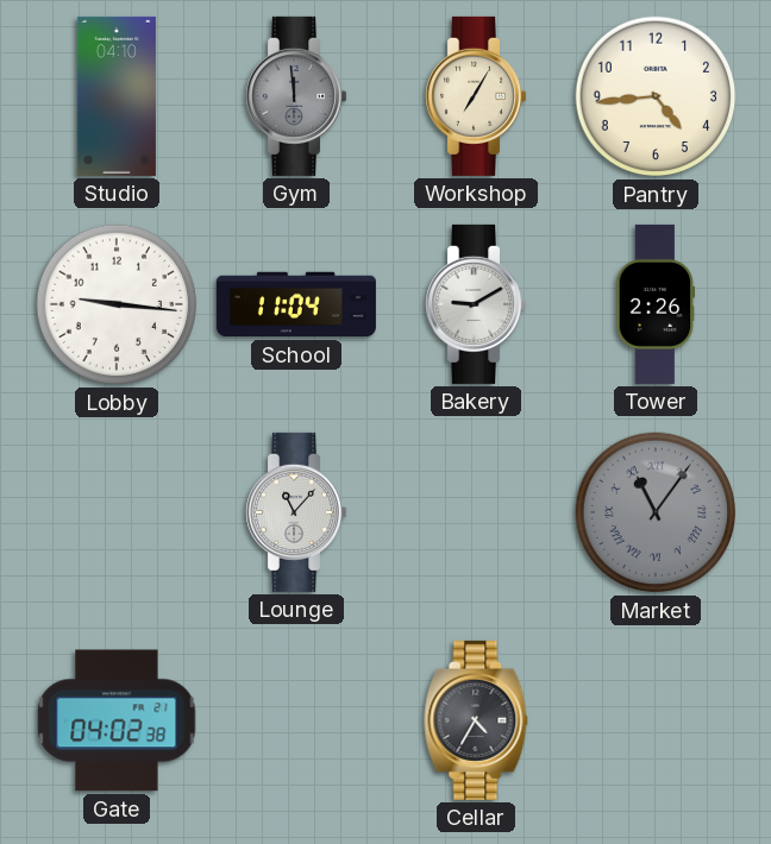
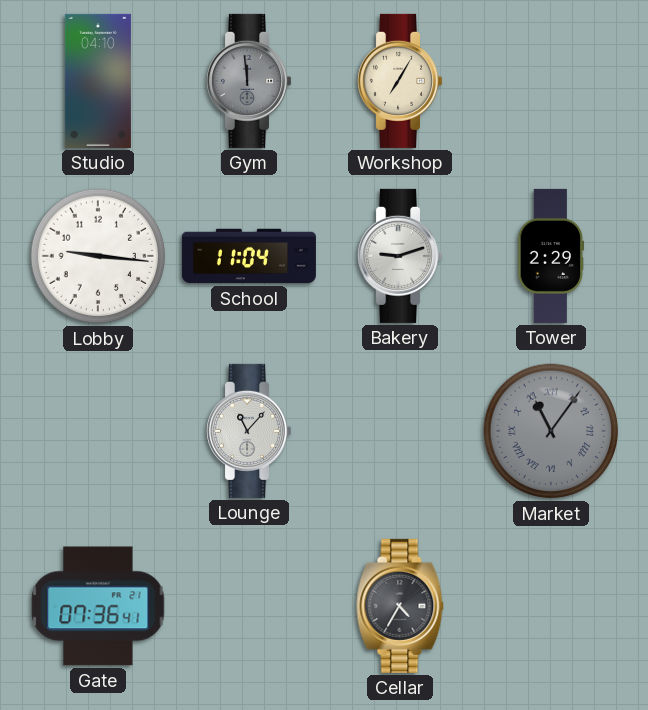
Pantry: 4:44 -> none
Bakery: 9:10 -> 9:12
Tower: 2:26 -> 2:29
Gate: 04:02 -> 07:36
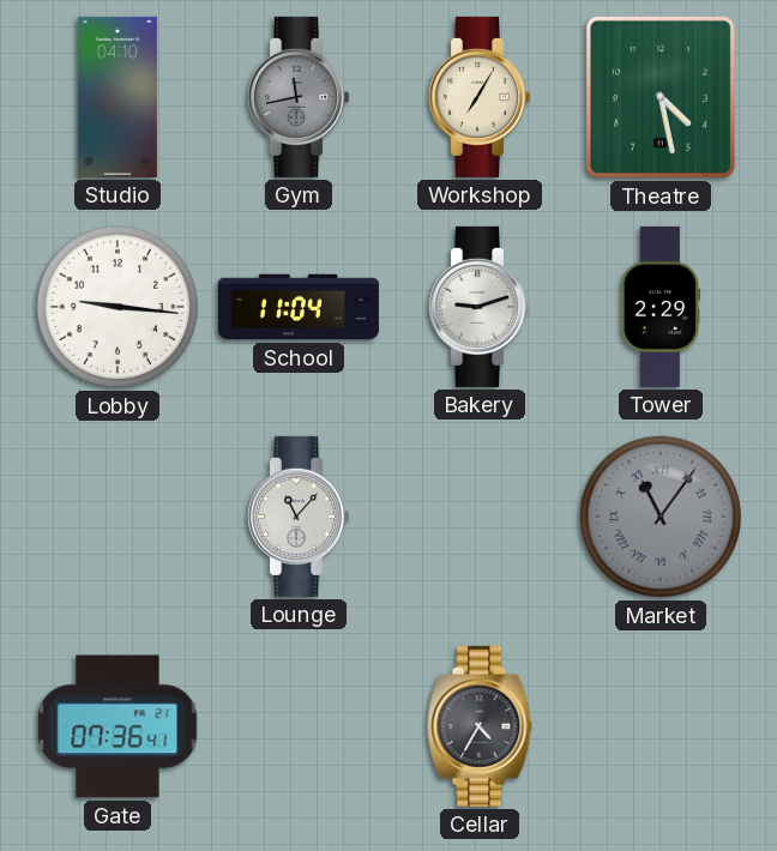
Gym: 11:59 -> 11:43
Theatre: none -> 4:28
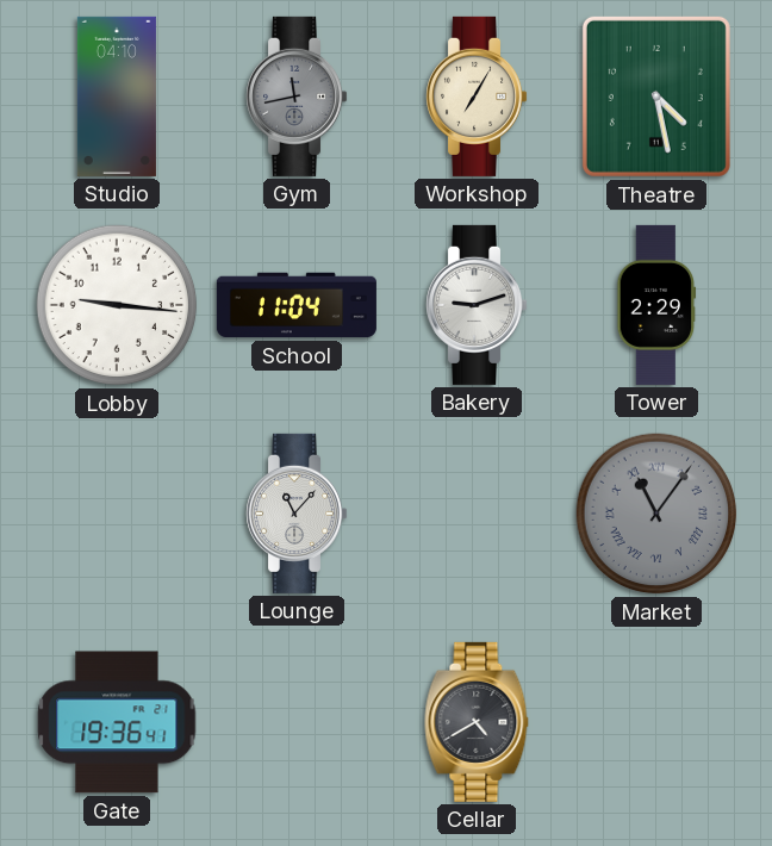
Gate: 07:36 -> 19:36
Cellar: 4:35 -> 4:40
